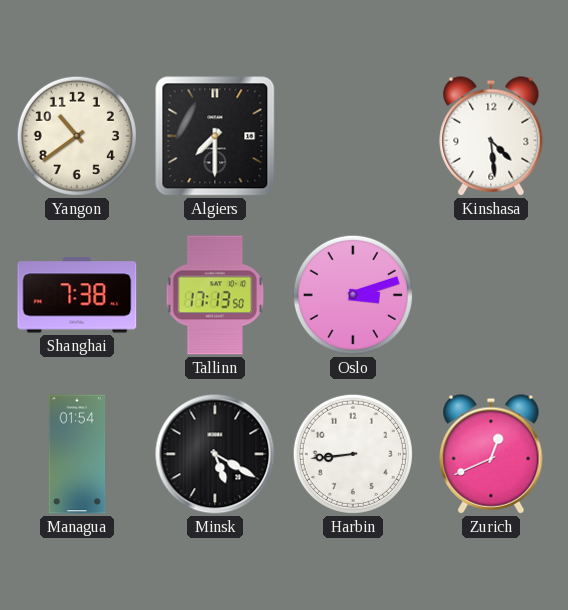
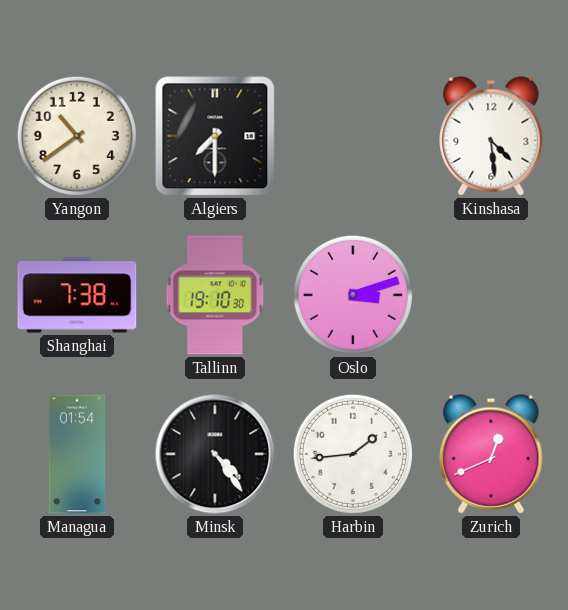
Tallinn: 17:13 -> 19:10
Minsk: 5:20 -> 4:24
Harbin: 8:44 -> 1:44
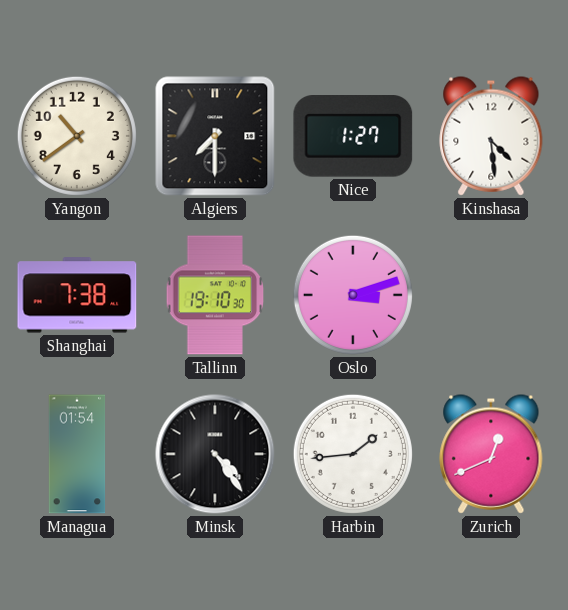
Nice: none -> 1:27
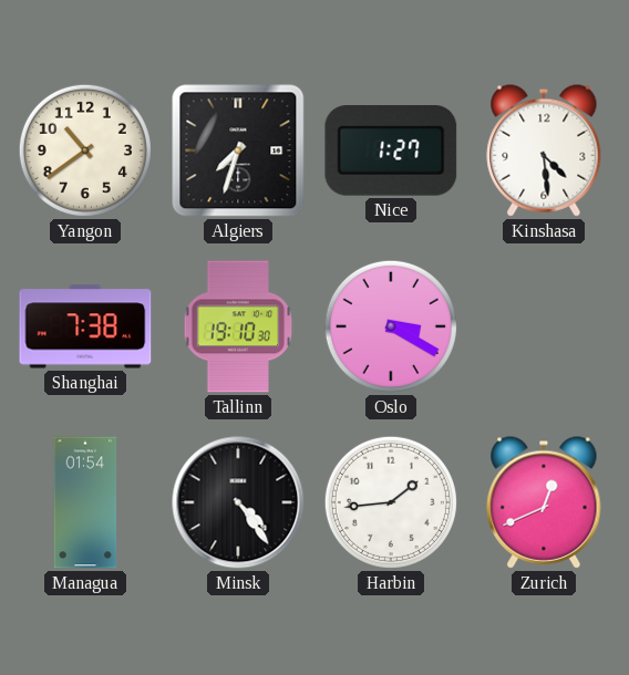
Algiers: 7:30 -> 7:33
Oslo: 3:12 -> 3:20
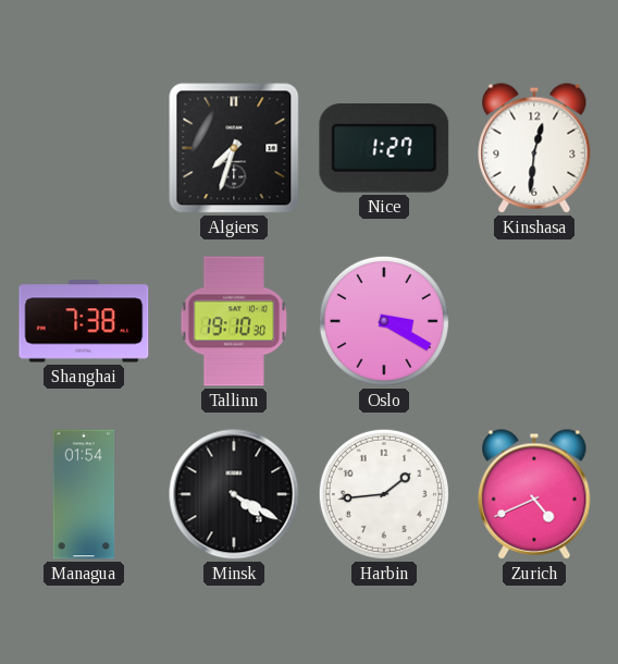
Yangon: 10:39 -> none
Kinshasa: 4:29 -> 12:31
Minsk: 4:24 -> 4:20
Zurich: 12:41 -> 4:41
